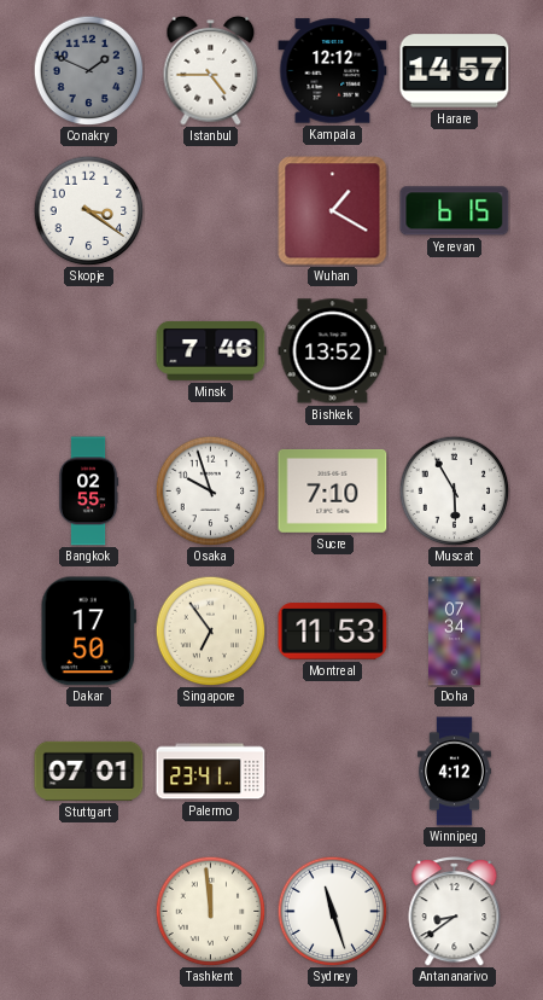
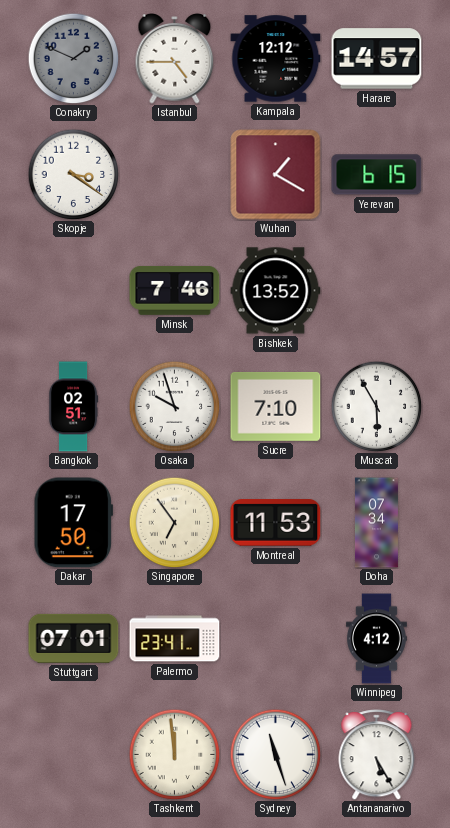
Bangkok: 02:55 -> 02:51
Antananarivo: 8:39 -> 5:25
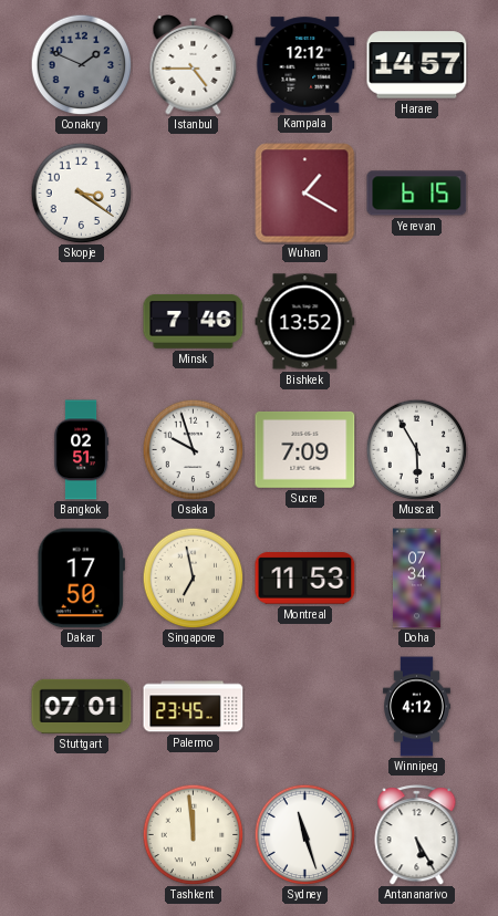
Sucre: 7:10 -> 7:09
Singapore: 6:54 -> 6:58
Palermo: 23:41 -> 23:45
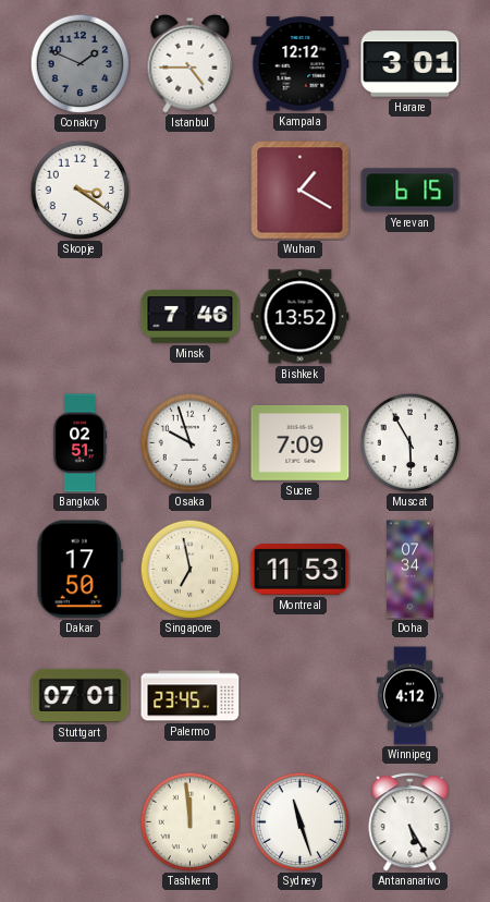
Harare: 14:57 -> 3:01
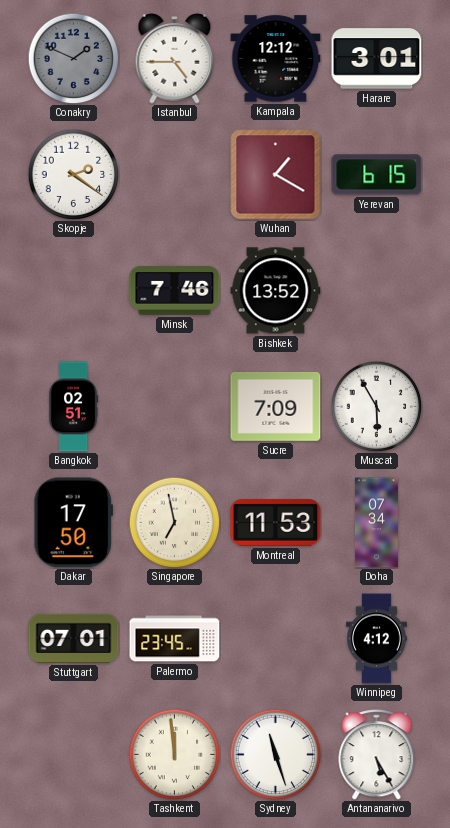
Skopje: 3:21 -> 2:21
Osaka: 9:57 -> none
